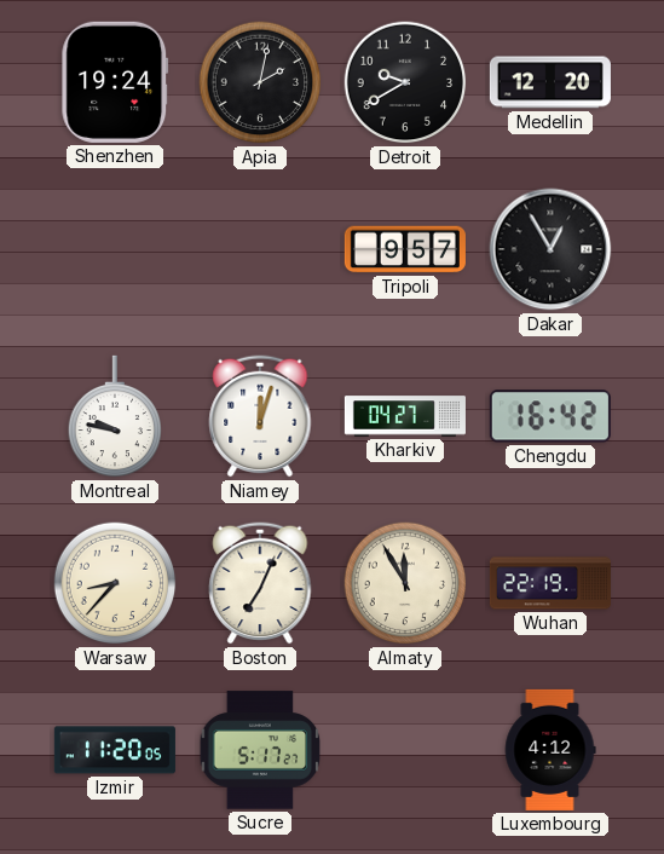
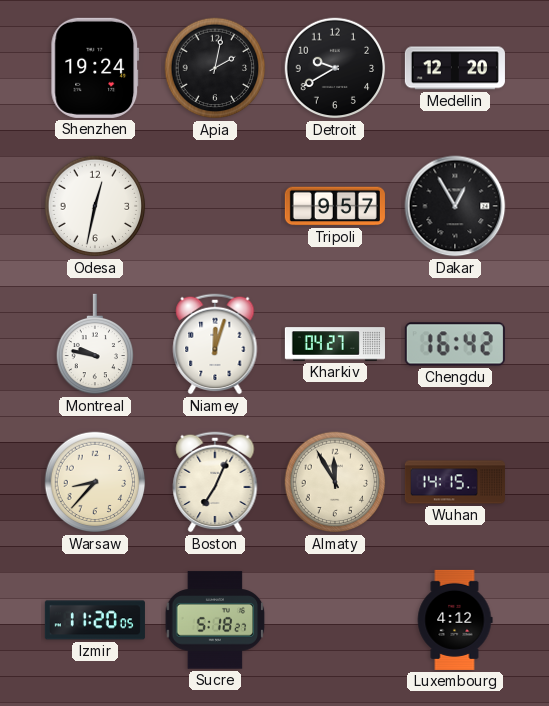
Odesa: none -> 12:32
Wuhan: 22:19 -> 14:15
Sucre: 5:17 -> 5:18
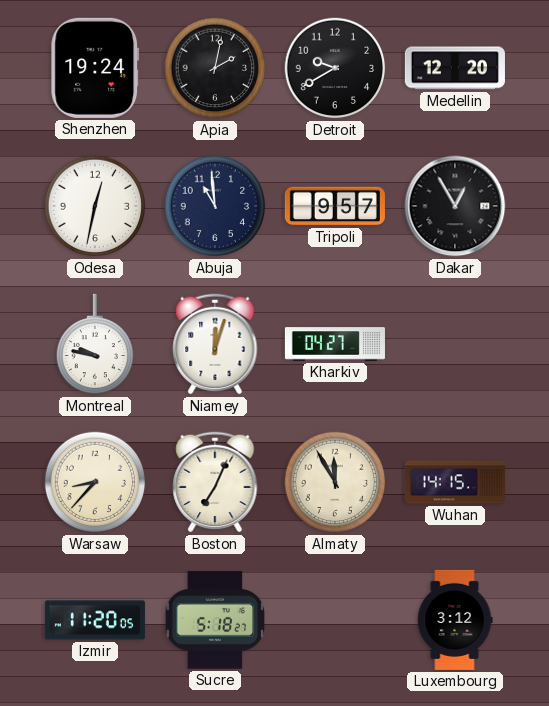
Abuja: none -> 10:59
Chengdu: 16:42 -> none
Luxembourg: 4:12 -> 3:12
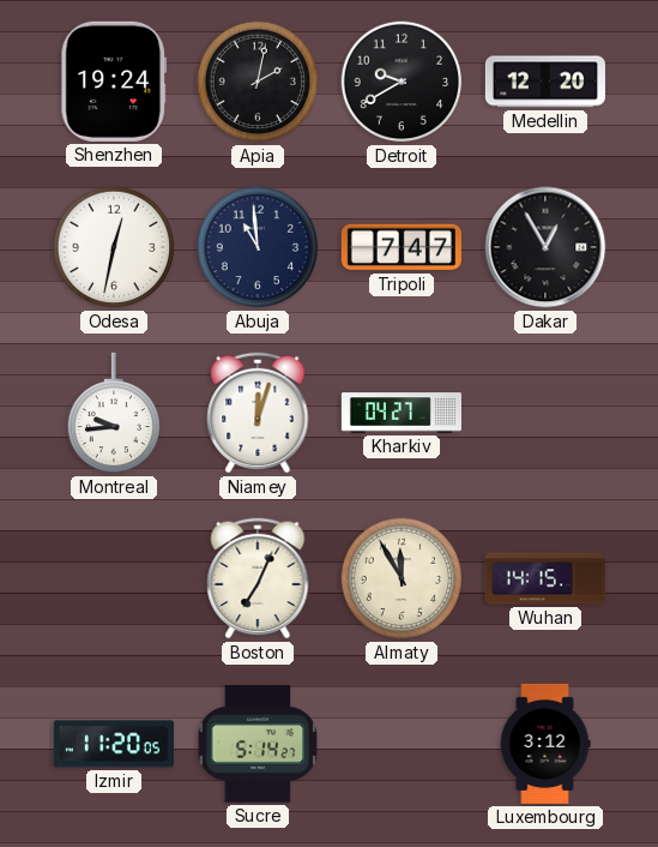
Tripoli: 9:57 -> 7:47
Montreal: 9:47 -> 9:44
Warsaw: 8:37 -> none
Sucre: 5:18 -> 5:14
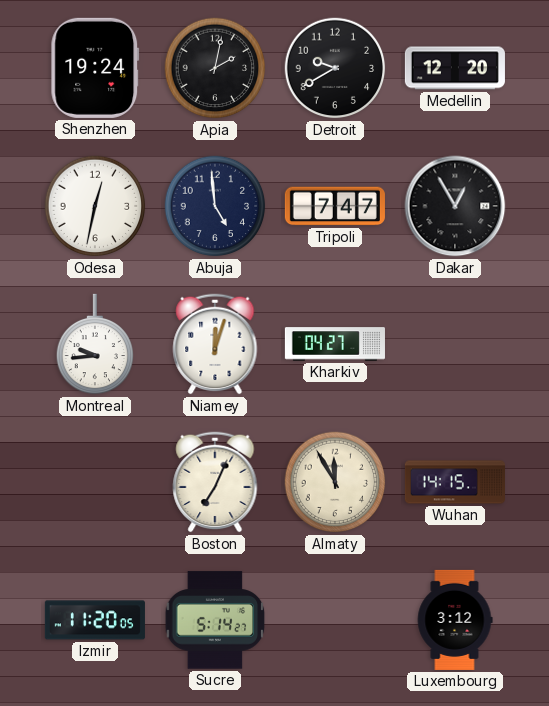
Abuja: 10:59 -> 4:59
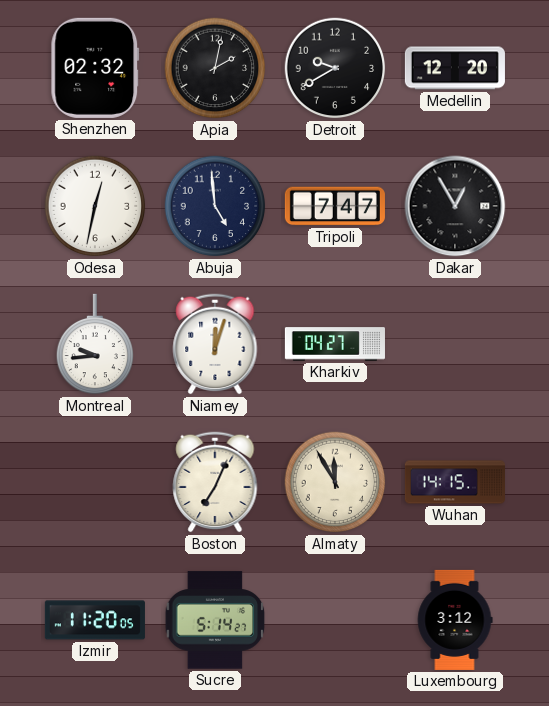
Shenzhen: 19:24 -> 02:32
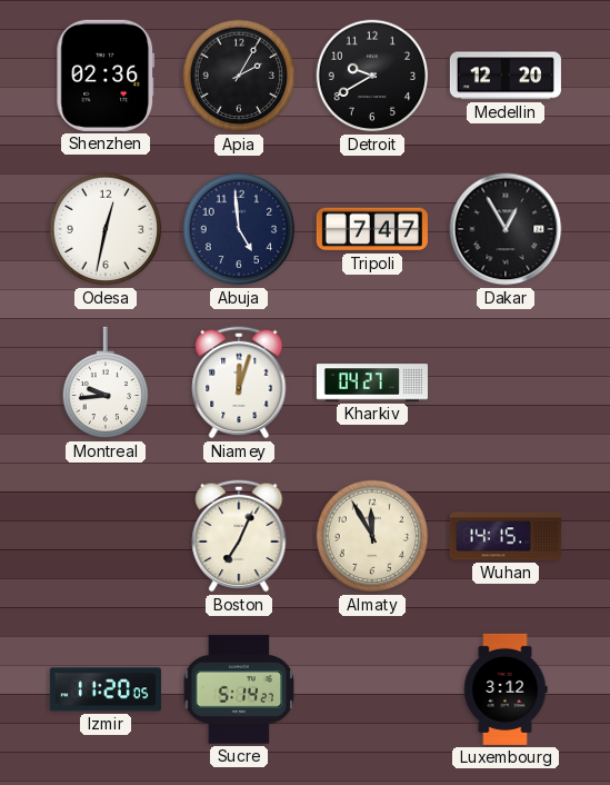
Shenzhen: 02:32 -> 02:36
Apia: 2:02 -> 2:05
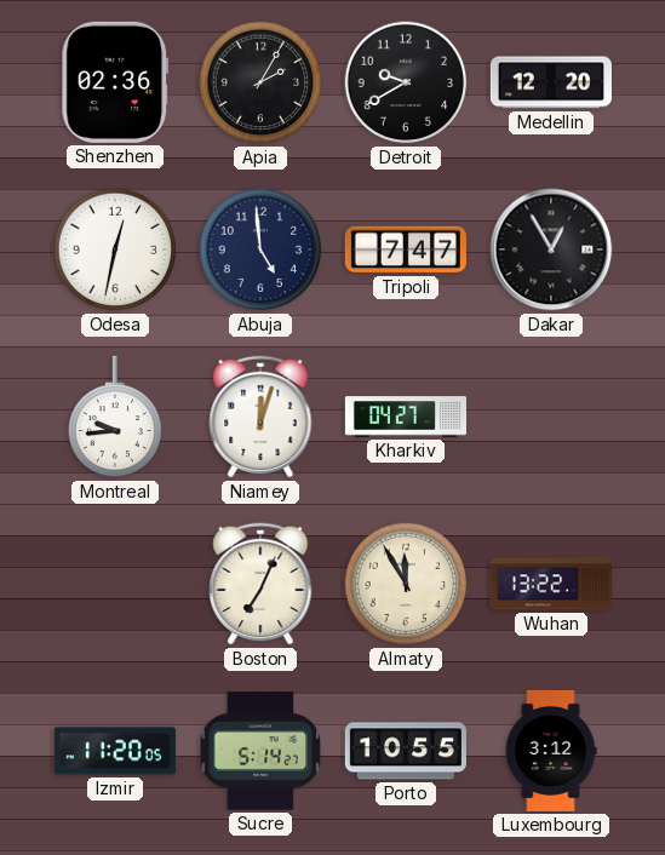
Wuhan: 14:15 -> 13:22
Porto: none -> 10:55
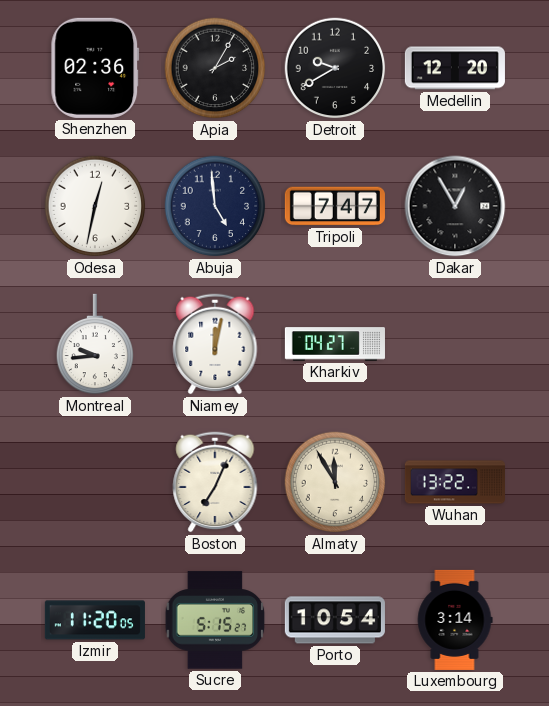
Niamey: 12:03 -> 12:02
Sucre: 5:14 -> 5:15
Porto: 10:55 -> 10:54
Luxembourg: 3:12 -> 3:14
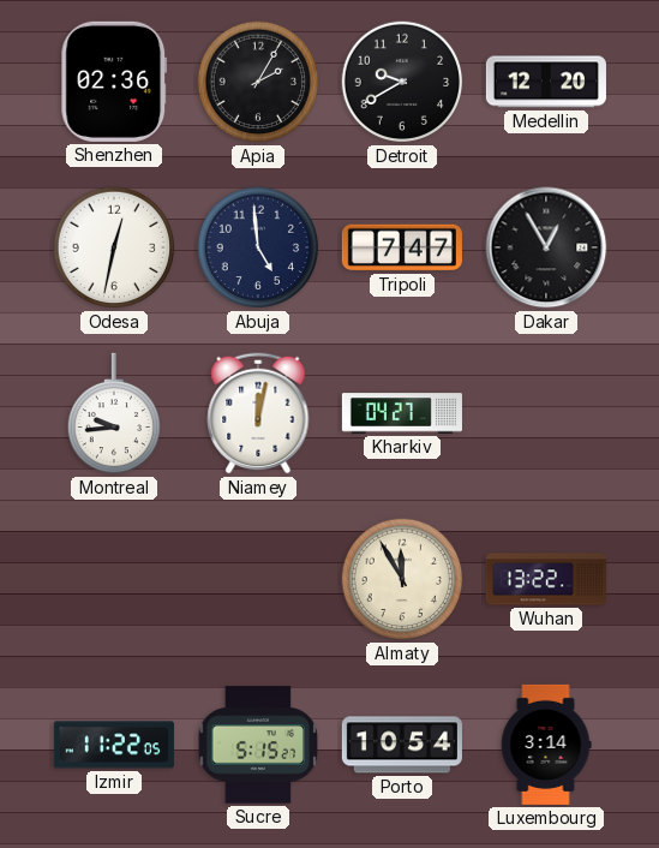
Boston: 7:04 -> none
Izmir: 11:20 -> 11:22
